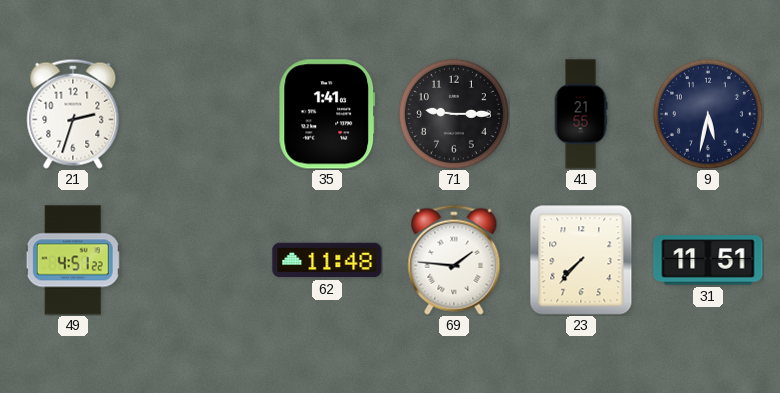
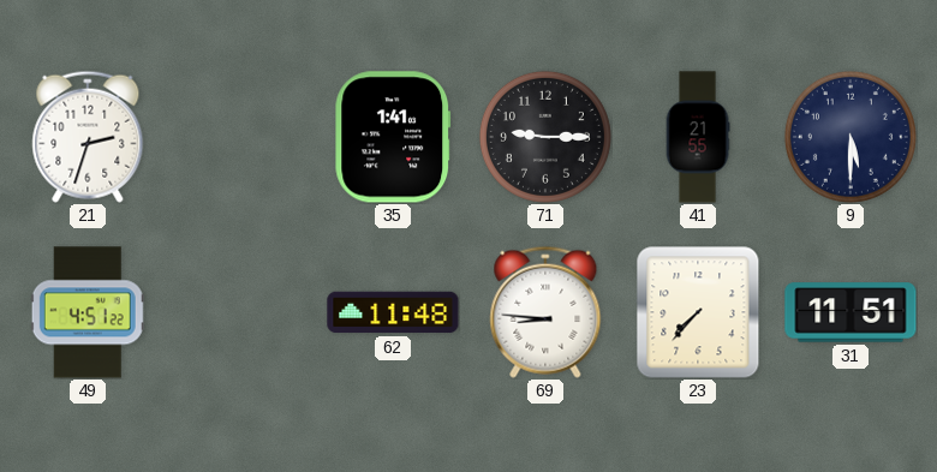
9: 5:32 -> 5:30
69: 1:46 -> 8:46
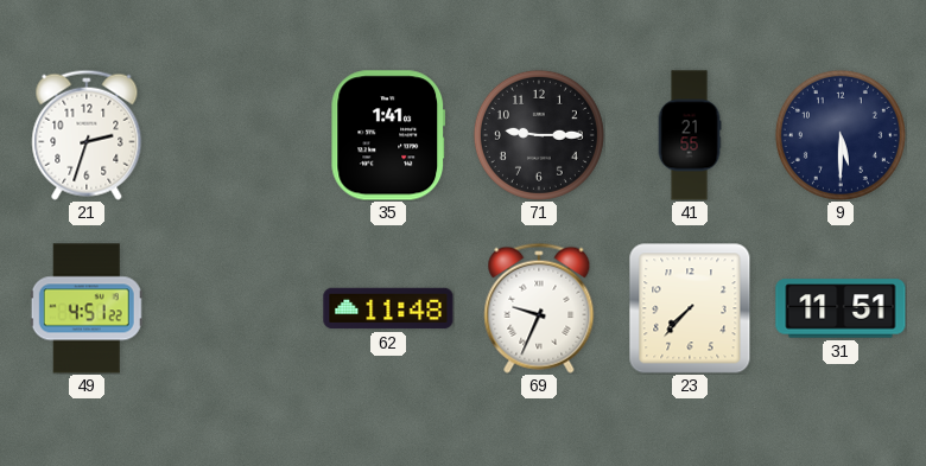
69: 8:46 -> 9:34
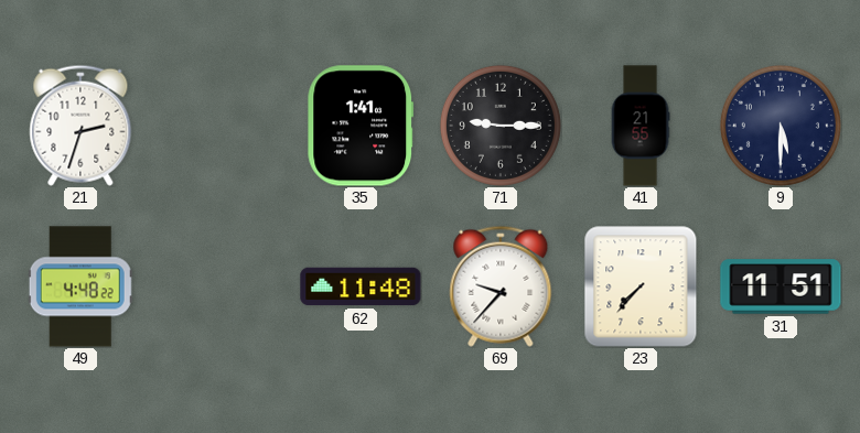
49: 4:51 -> 4:48
69: 9:34 -> 9:37
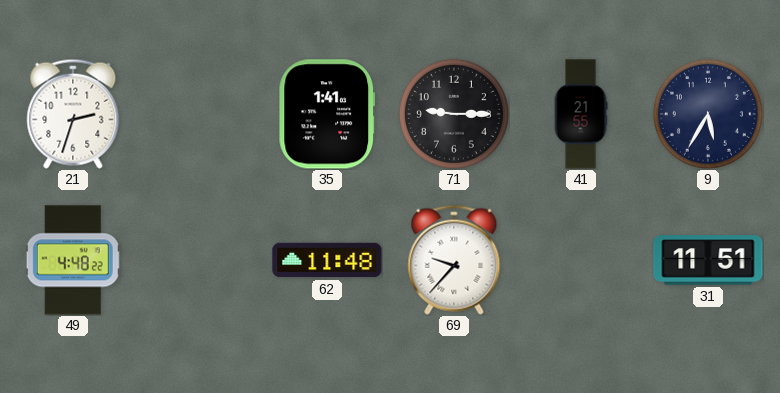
9: 5:30 -> 5:35
23: 7:37 -> none
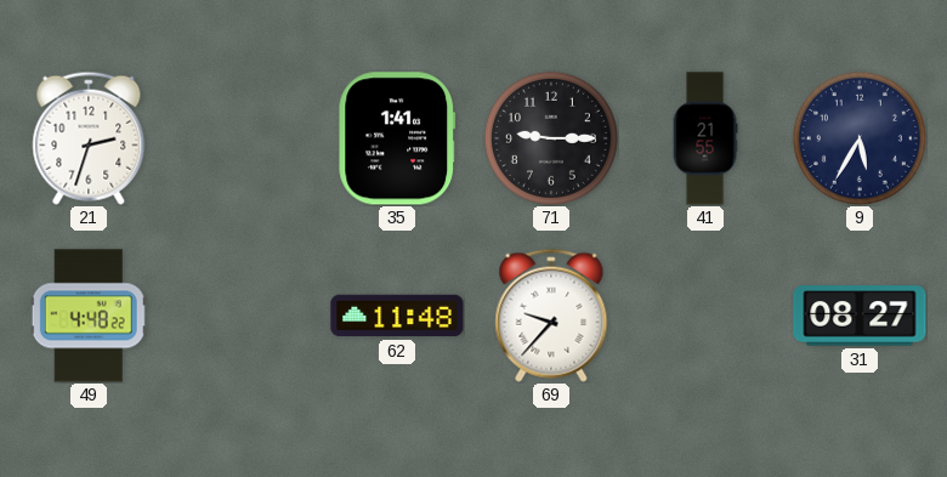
31: 11:51 -> 08:27
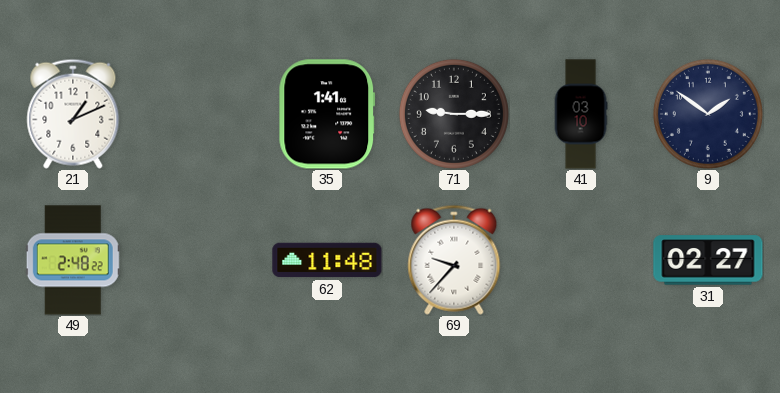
21: 2:33 -> 1:11
41: 21:55 -> 03:10
9: 5:35 -> 1:51
49: 4:48 -> 2:48
31: 08:27 -> 02:27
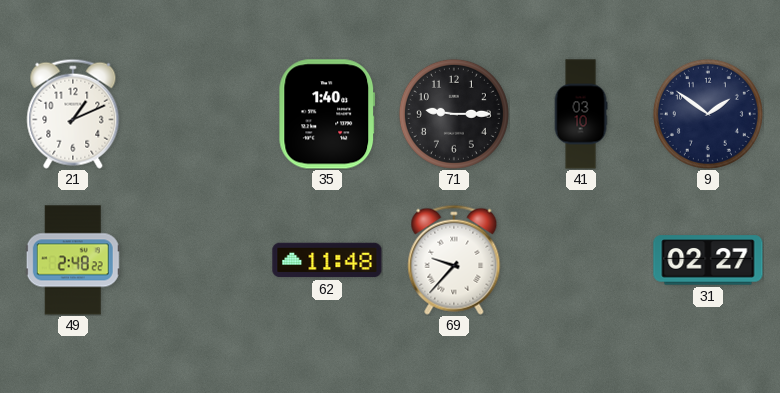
35: 1:41 -> 1:40
